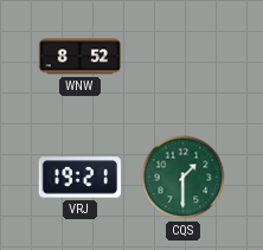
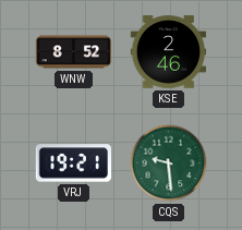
KSE: none -> 2:46
CQS: 1:30 -> 9:29
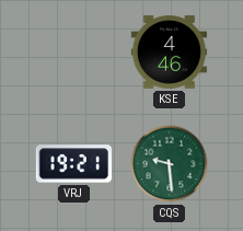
WNW: 8:52 -> none
KSE: 2:46 -> 4:46
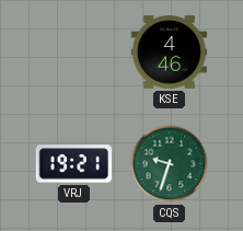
CQS: 9:29 -> 9:33
